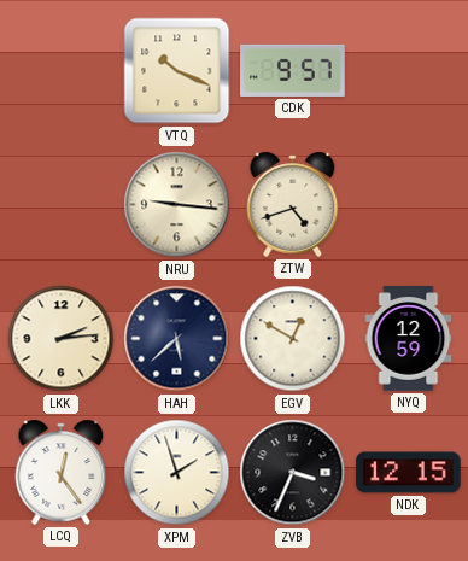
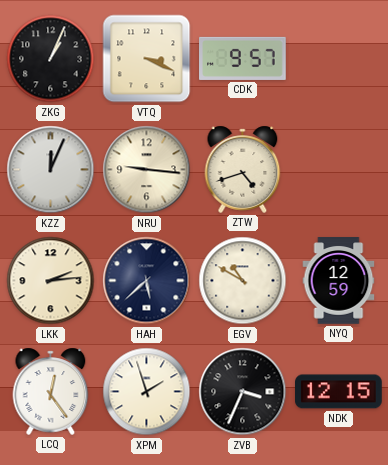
ZKG: none -> 1:04
VTQ: 10:19 -> 3:19
KZZ: none -> 12:04
EGV: 12:50 -> 10:50
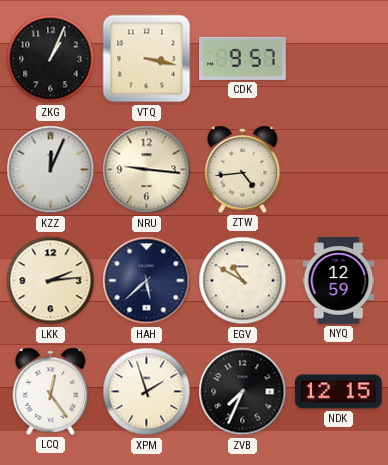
VTQ: 3:19 -> 3:17
ZTW: 4:42 -> 4:44
ZVB: 3:34 -> 7:34
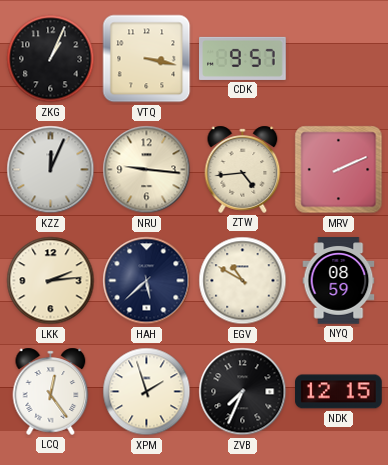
MRV: none -> 2:11
NYQ: 12:59 -> 08:59
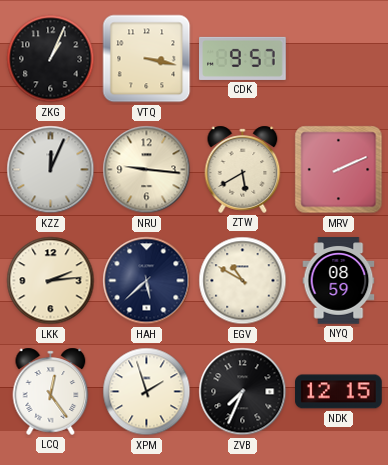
ZTW: 4:44 -> 5:40
